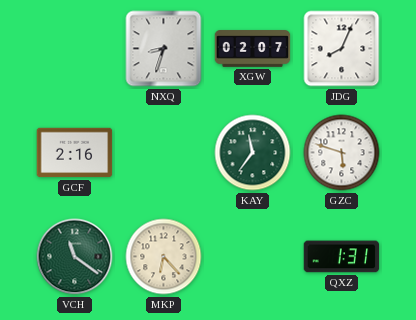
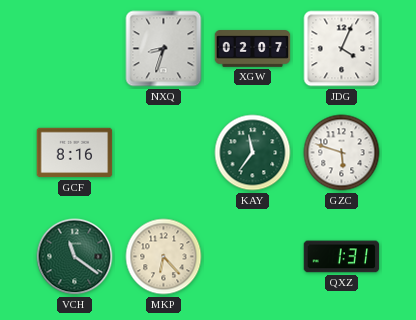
JDG: 8:04 -> 4:04
GCF: 2:16 -> 8:16
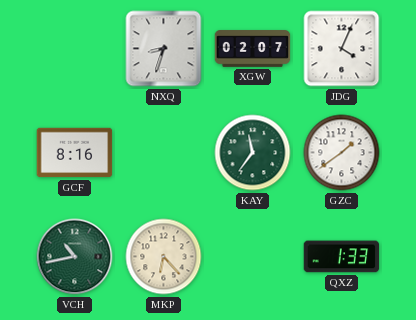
GZC: 5:48 -> 1:39
VCH: 11:21 -> 10:43
QXZ: 1:31 -> 1:33
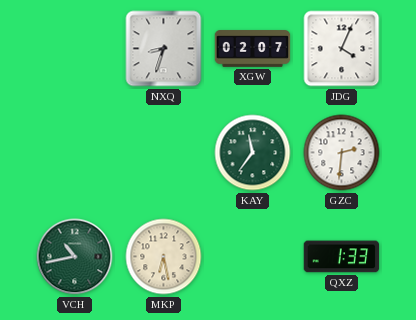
GCF: 8:16 -> none
GZC: 1:39 -> 2:31
MKP: 6:23 -> 6:28
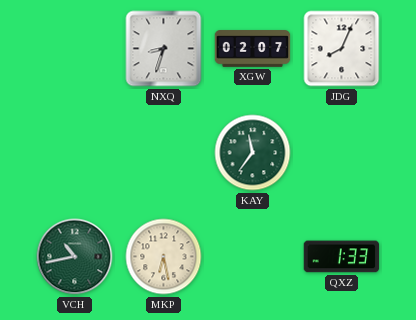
JDG: 4:04 -> 8:04
GZC: 2:31 -> none
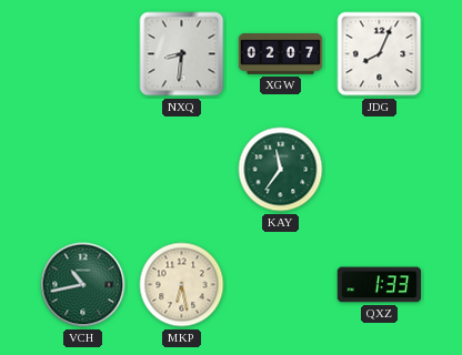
NXQ: 8:33 -> 8:31
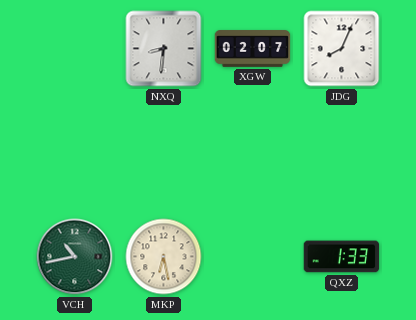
KAY: 11:36 -> none
